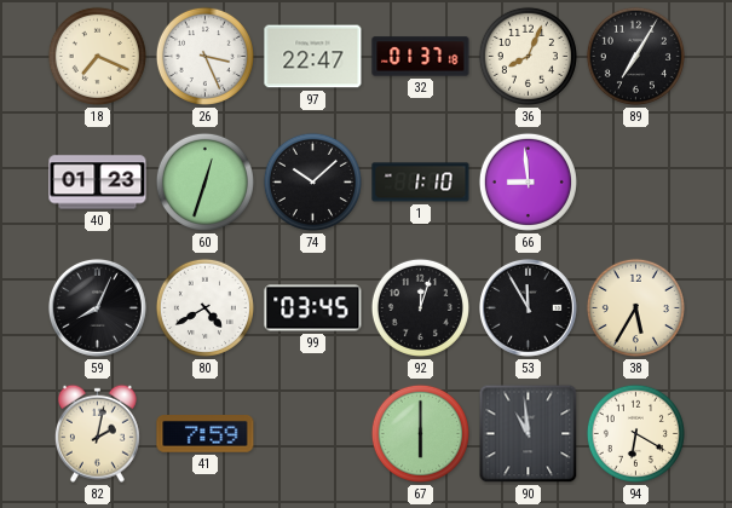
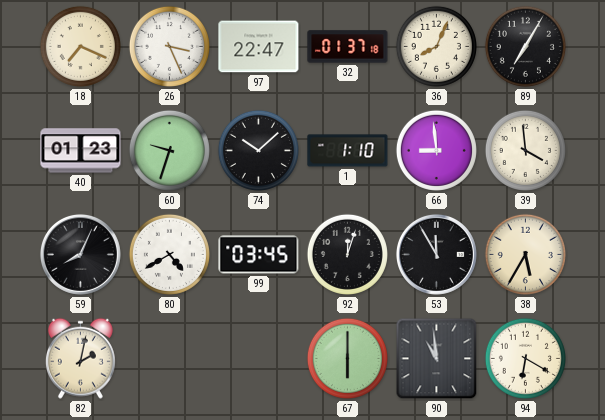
60: 12:33 -> 9:33
39: none -> 3:59
41: 7:59 -> none
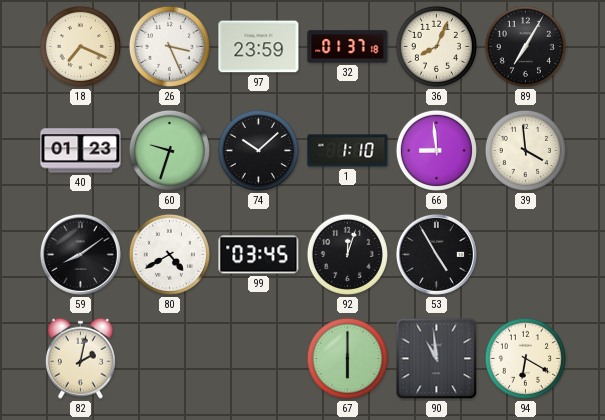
97: 22:47 -> 23:59
59: 8:04 -> 8:09
53: 11:55 -> 4:55
38: 5:35 -> none
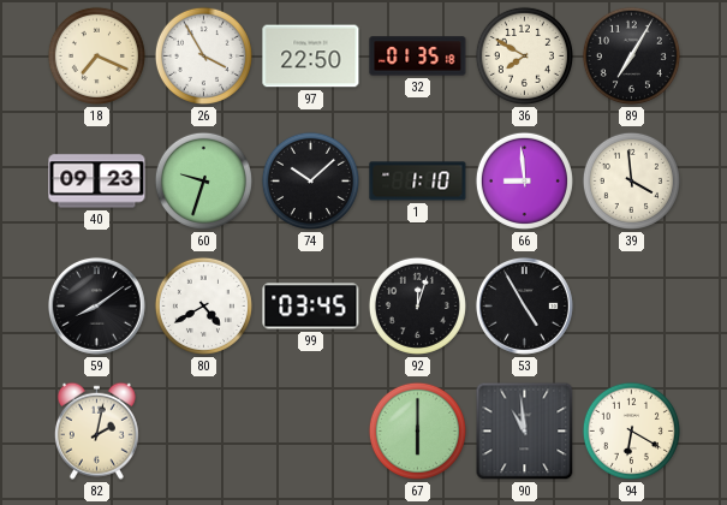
26: 3:26 -> 3:55
97: 23:59 -> 22:50
32: 01:37 -> 01:35
36: 8:04 -> 7:50
40: 01:23 -> 09:23
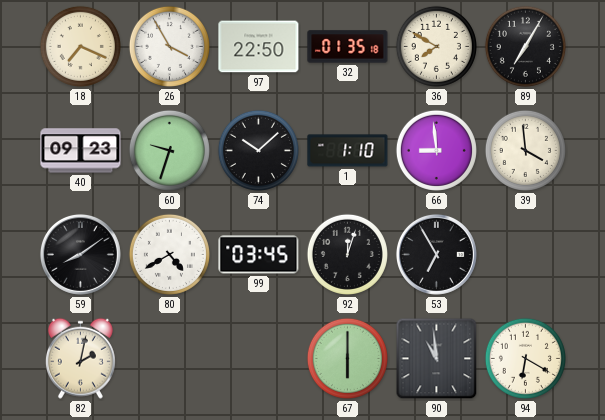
53: 4:55 -> 6:55
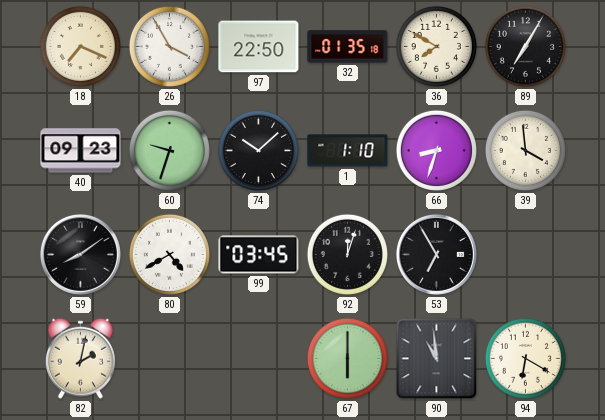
66: 8:59 -> 8:33
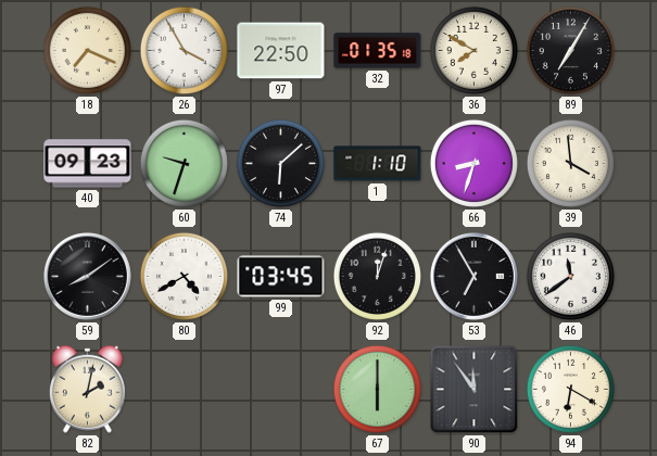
74: 10:08 -> 6:08
46: none -> 11:39
90: 10:59 -> 11:54
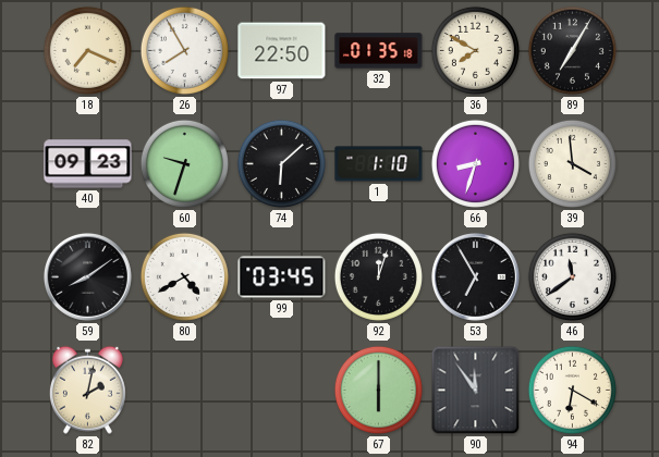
26: 3:55 -> 7:55
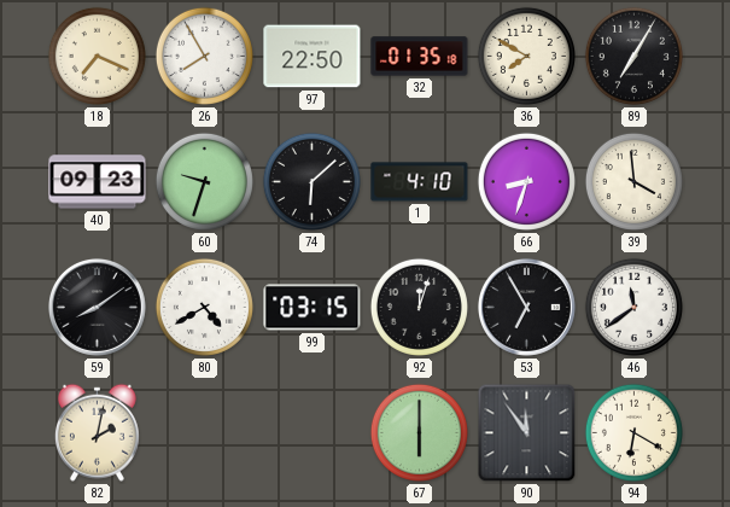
1: 1:10 -> 4:10
99: 03:45 -> 03:15
